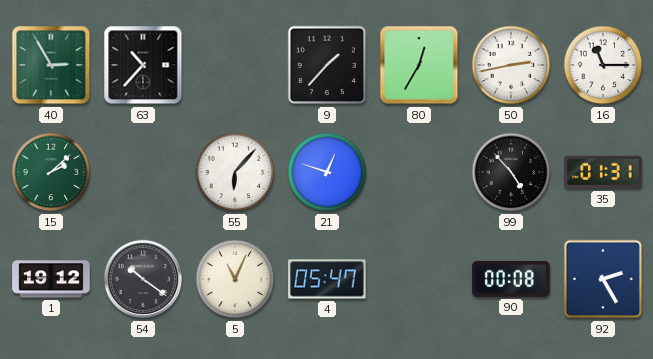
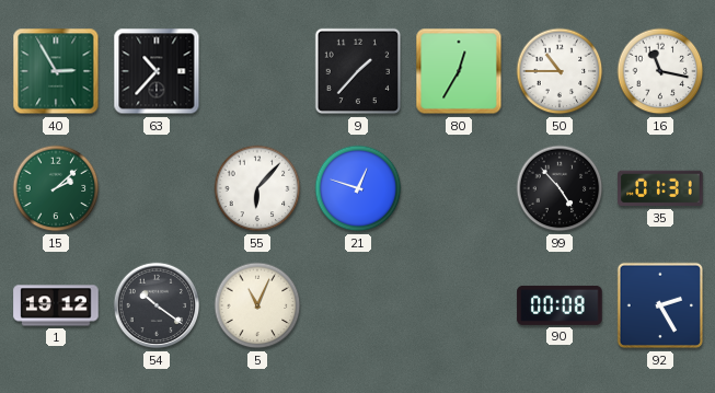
50: 2:43 -> 10:45
16: 11:15 -> 11:17
4: 05:47 -> none
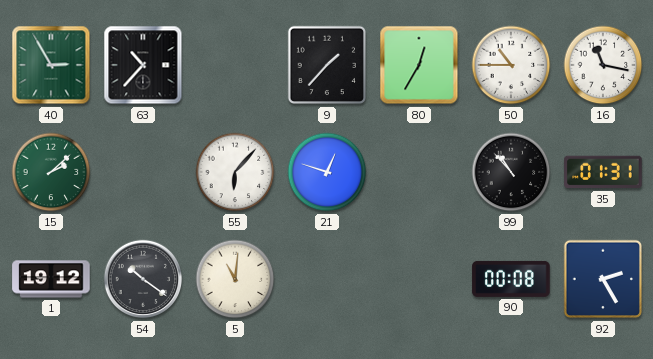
99: 4:53 -> 10:53
5: 11:04 -> 11:01
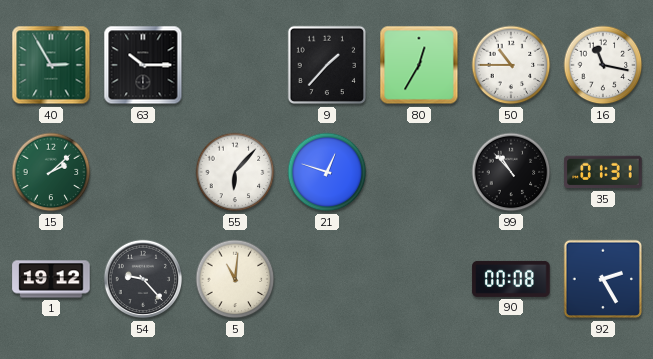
63: 10:37 -> 10:15
54: 10:21 -> 9:23
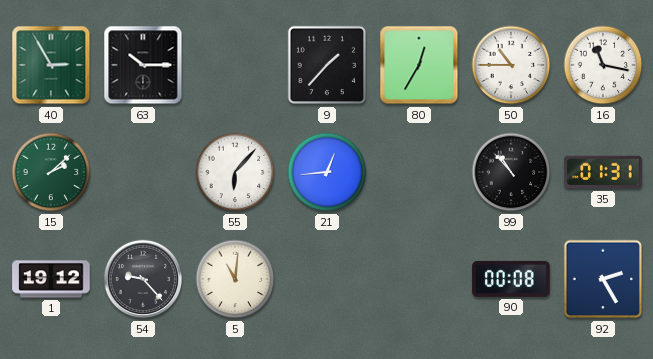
21: 12:48 -> 12:44
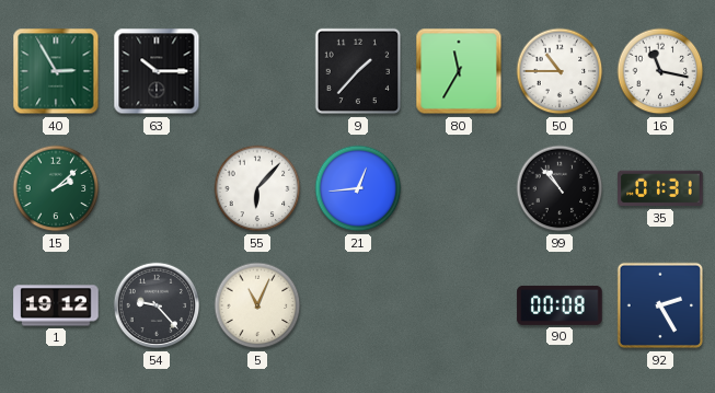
80: 12:35 -> 11:35
5: 11:01 -> 11:04
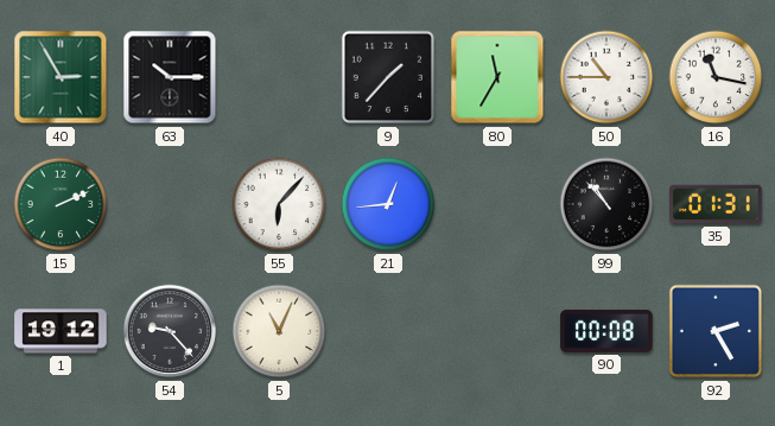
15: 2:08 -> 2:11
